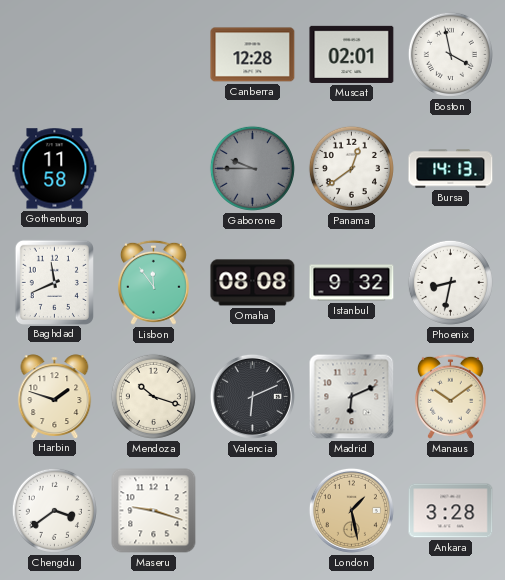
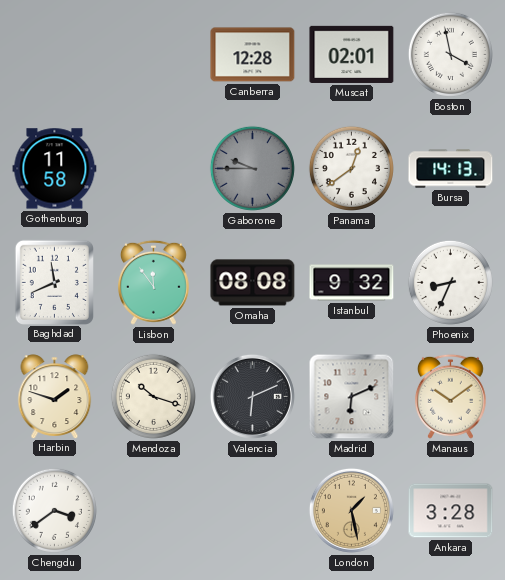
Phoenix: 8:32 -> 8:34
Maseru: 9:18 -> none
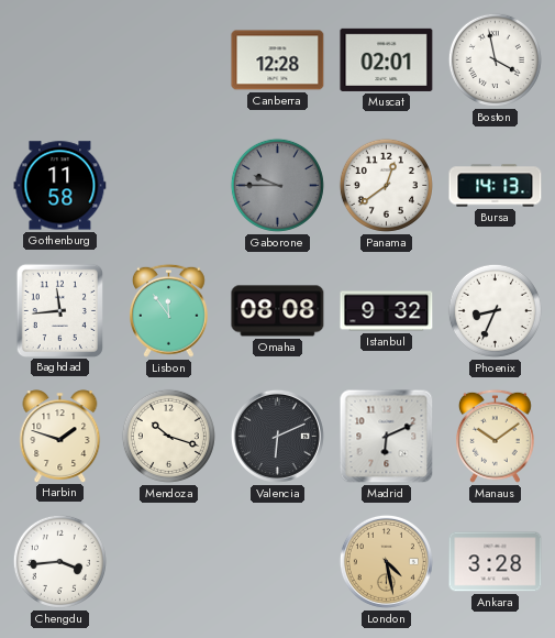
Baghdad: 11:41 -> 11:44
Chengdu: 3:39 -> 3:44
London: 1:28 -> 4:28
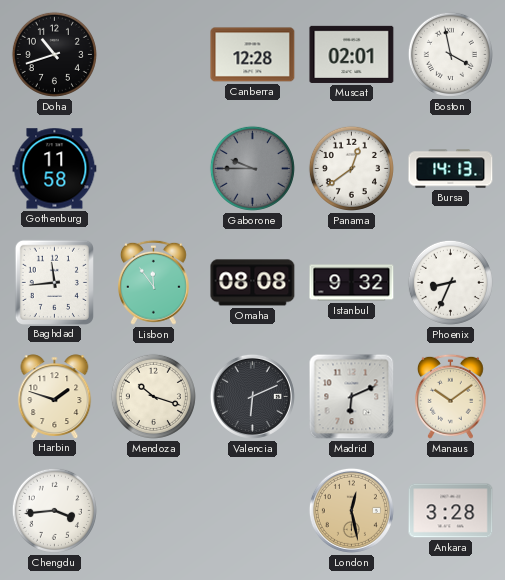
Doha: none -> 10:42
London: 4:28 -> 12:28
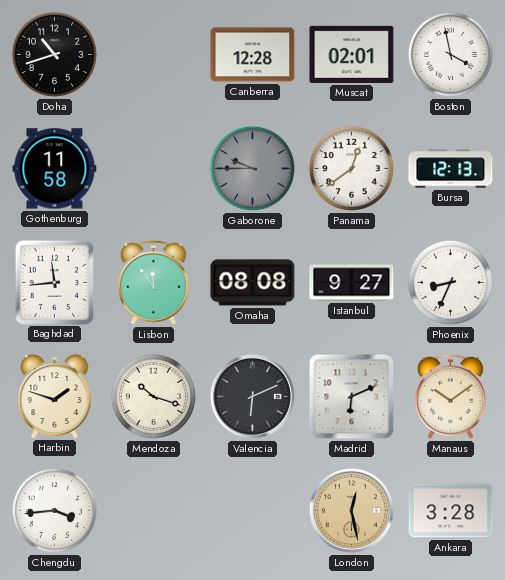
Bursa: 14:13 -> 12:13
Istanbul: 9:32 -> 9:27
